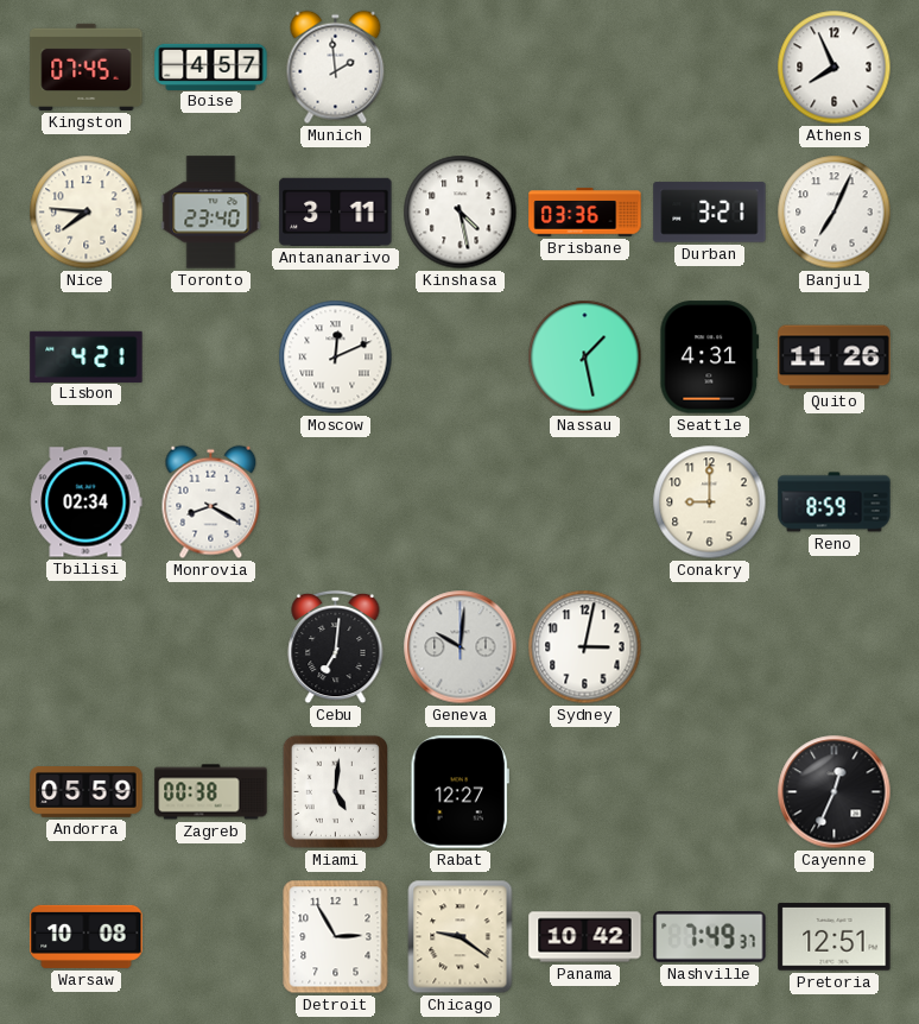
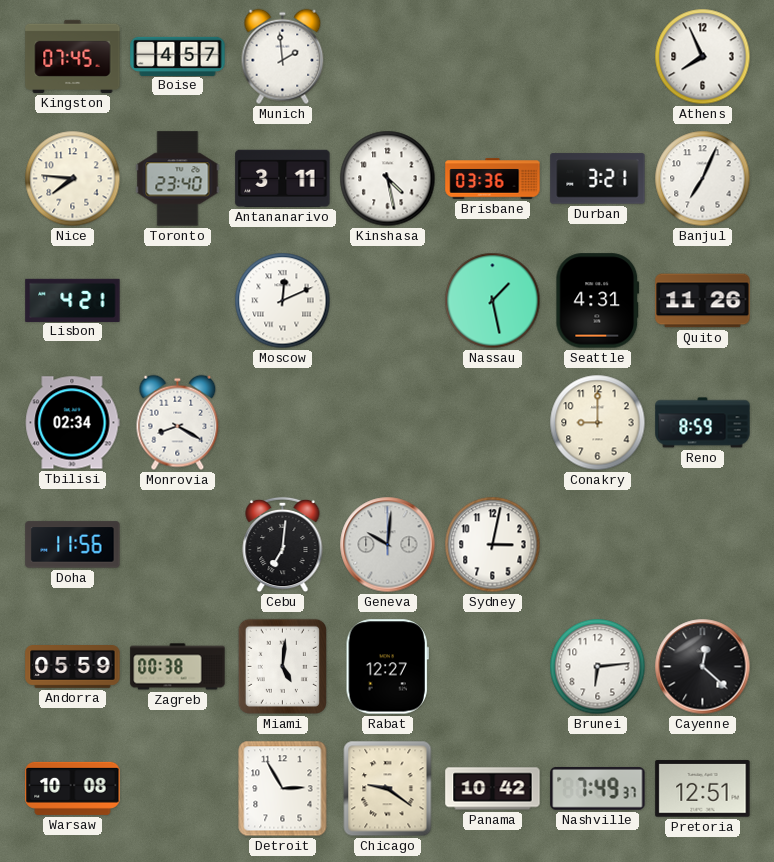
Doha: none -> 11:56
Brunei: none -> 6:14
Cayenne: 12:34 -> 12:22
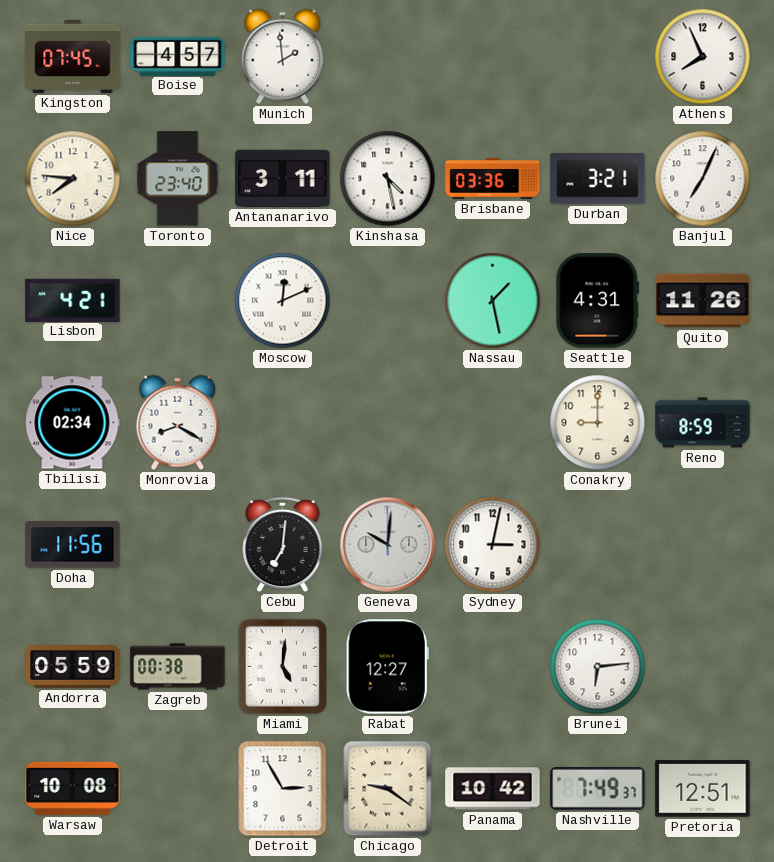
Cayenne: 12:22 -> none
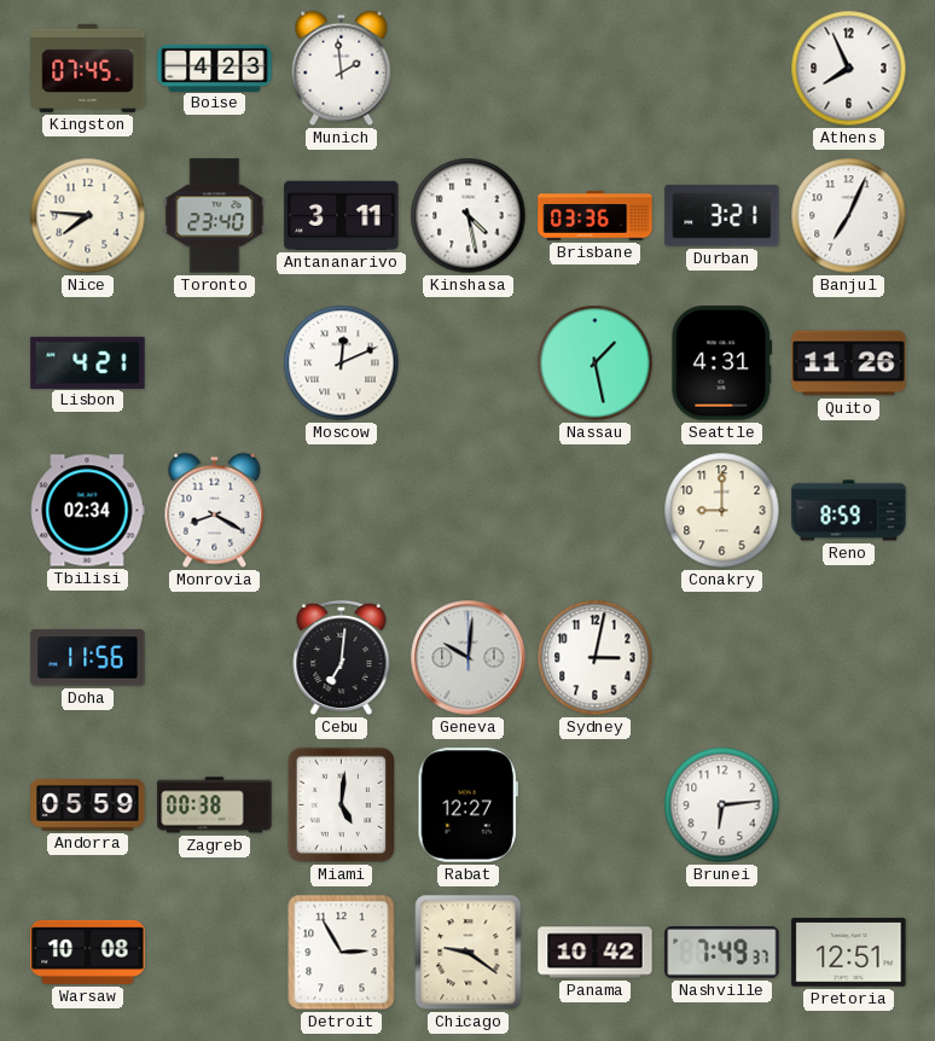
Boise: 4:57 -> 4:23
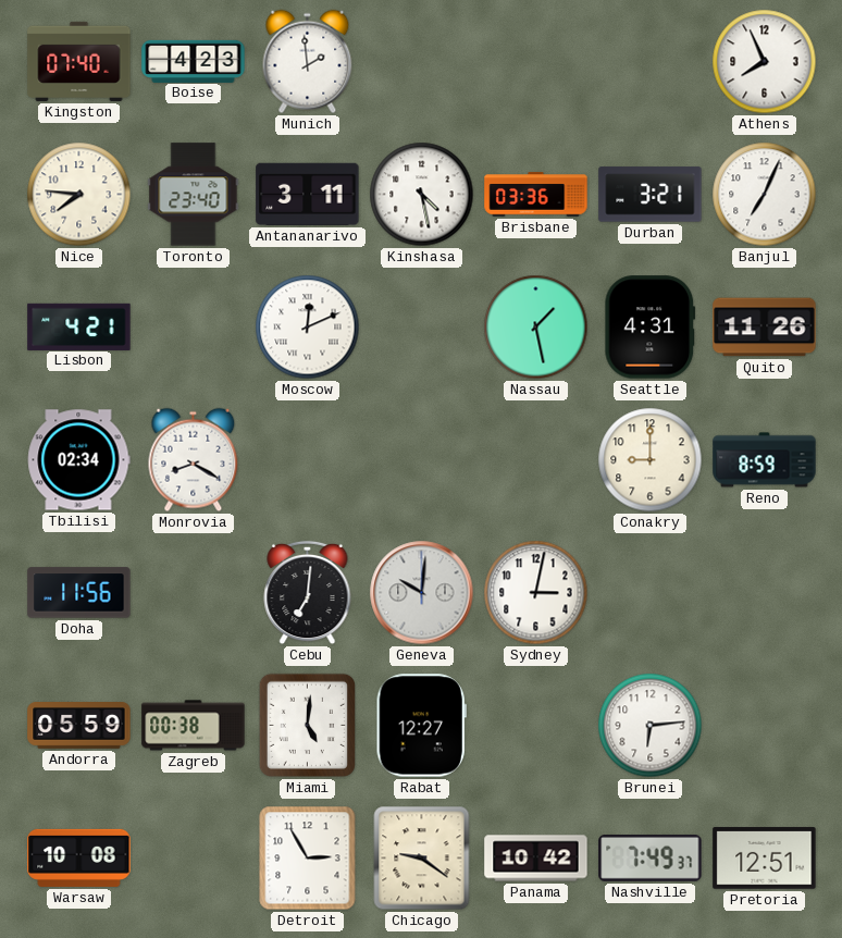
Kingston: 07:45 -> 07:40
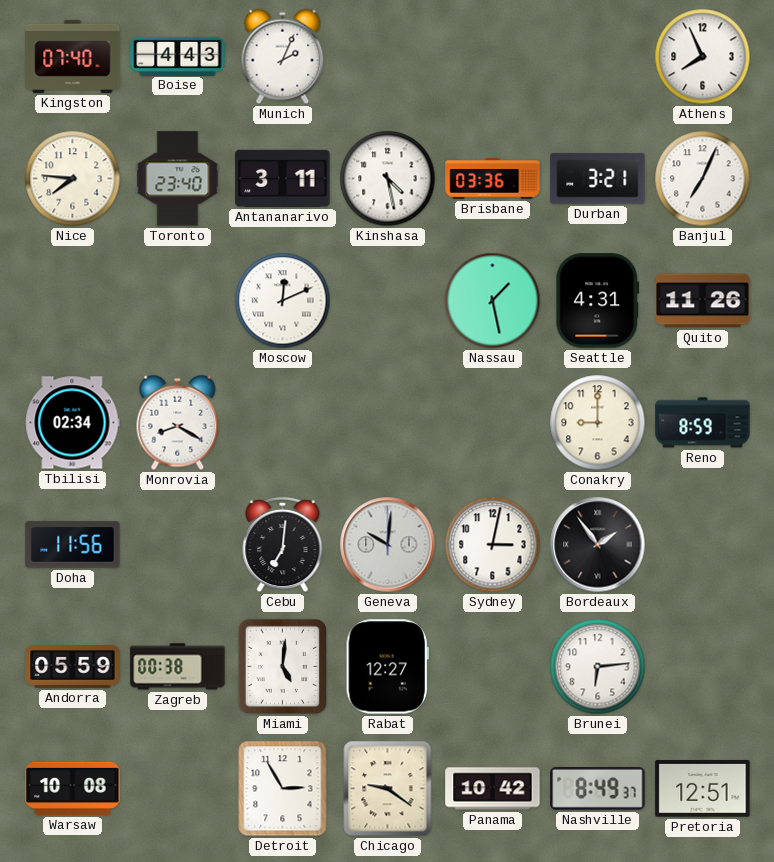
Boise: 4:23 -> 4:43
Munich: 1:59 -> 2:04
Lisbon: 4:21 -> none
Bordeaux: none -> 1:54
Nashville: 7:49 -> 8:49
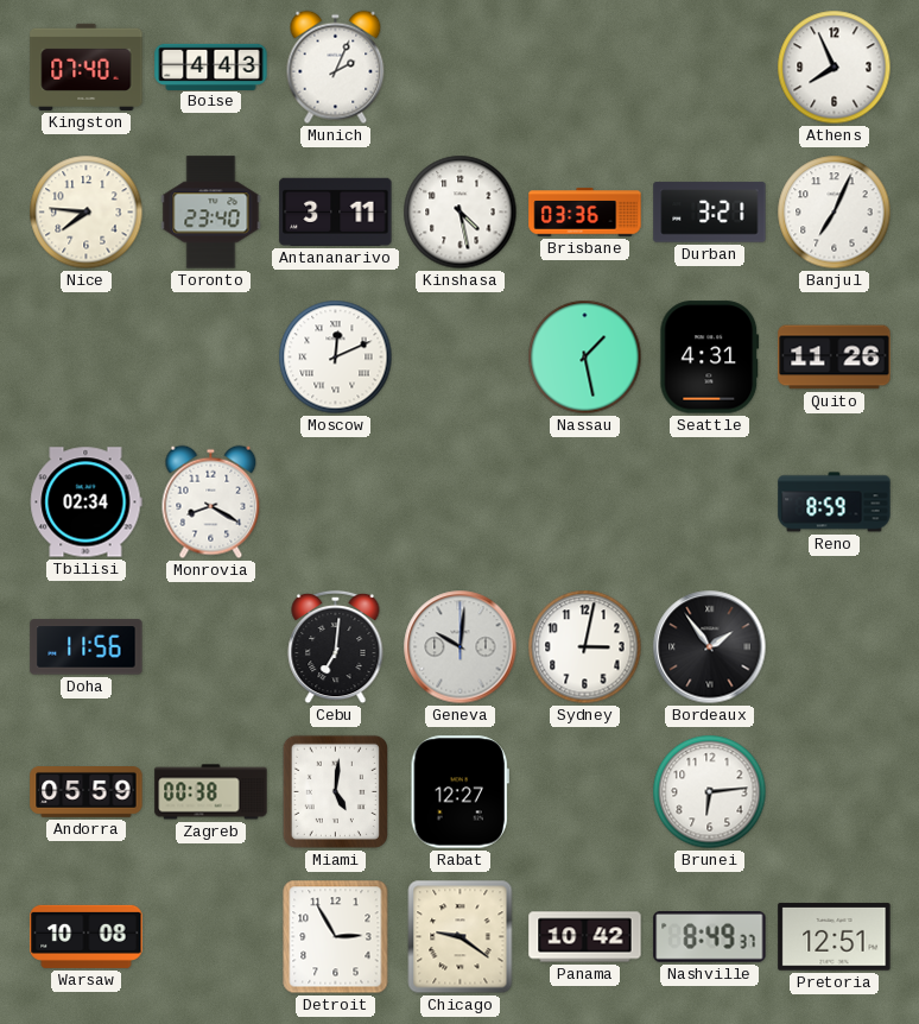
Conakry: 9:00 -> none
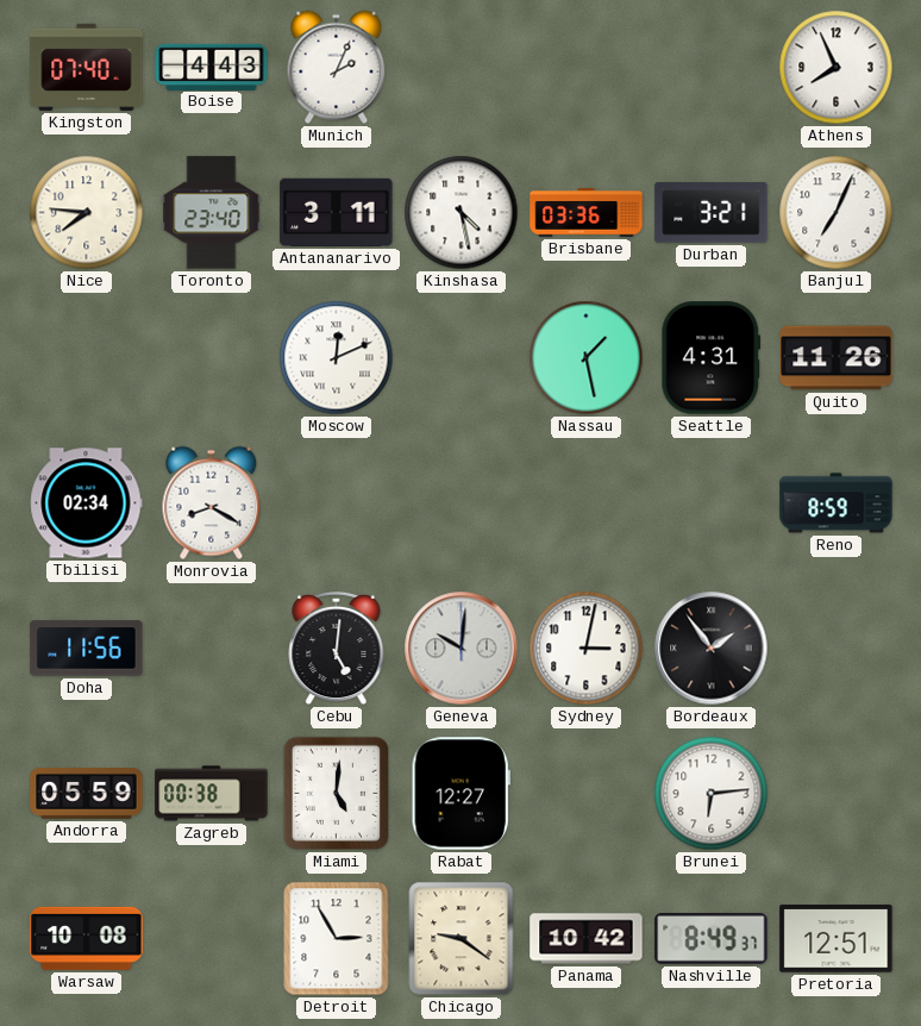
Cebu: 7:01 -> 5:01
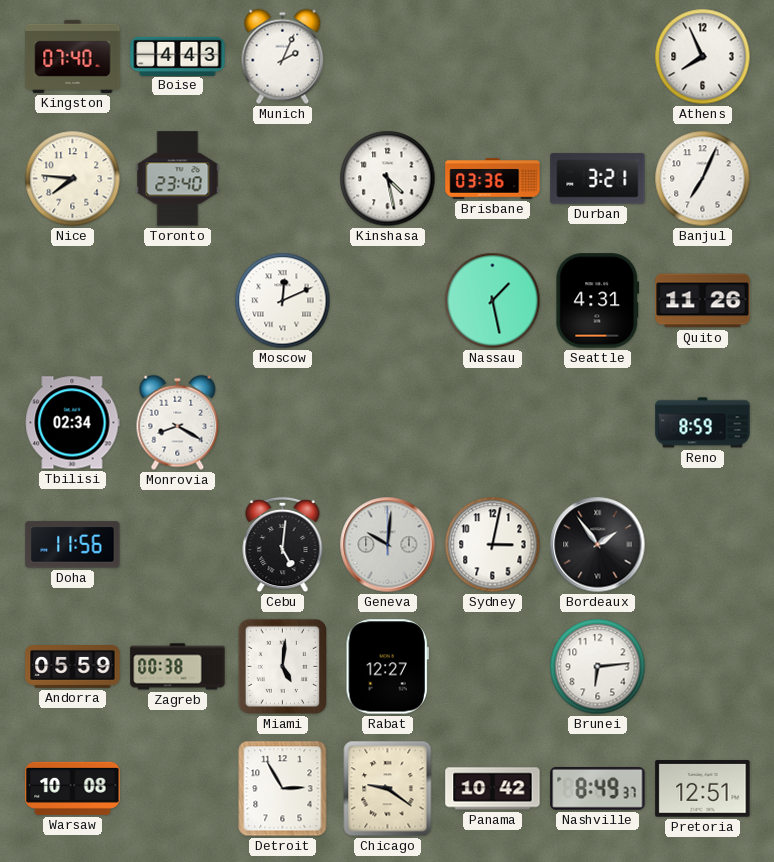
Antananarivo: 3:11 -> none
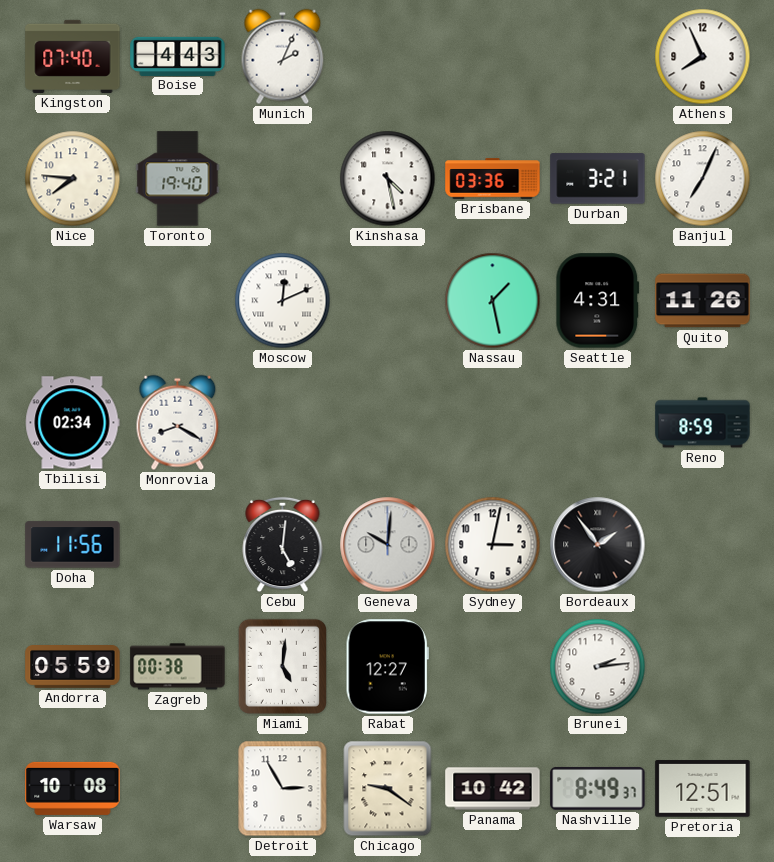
Toronto: 23:40 -> 19:40
Brunei: 6:14 -> 2:14
